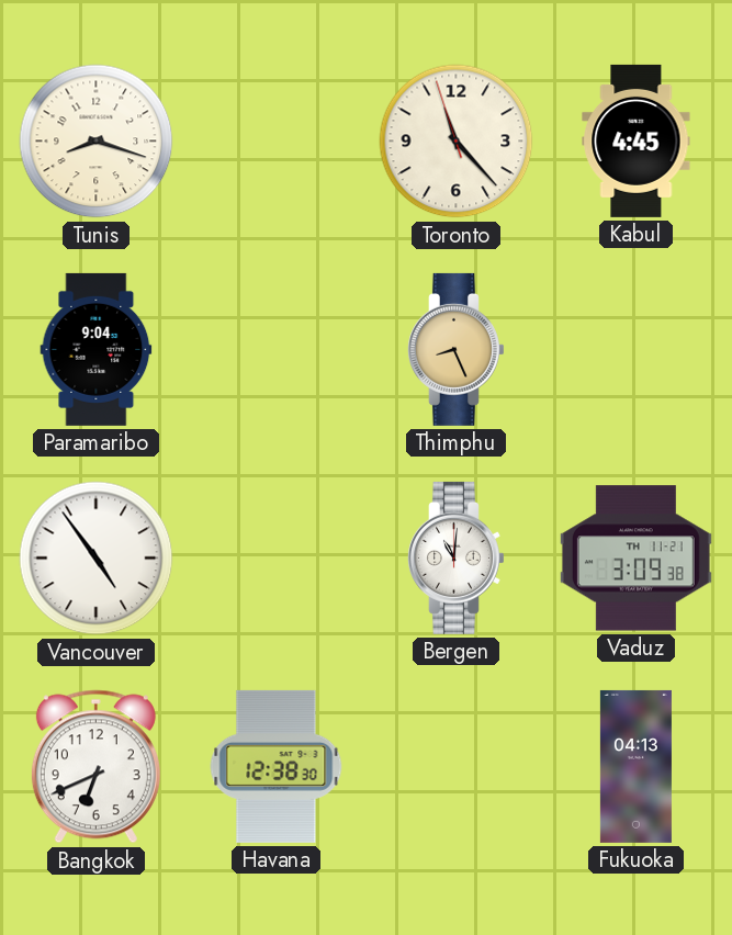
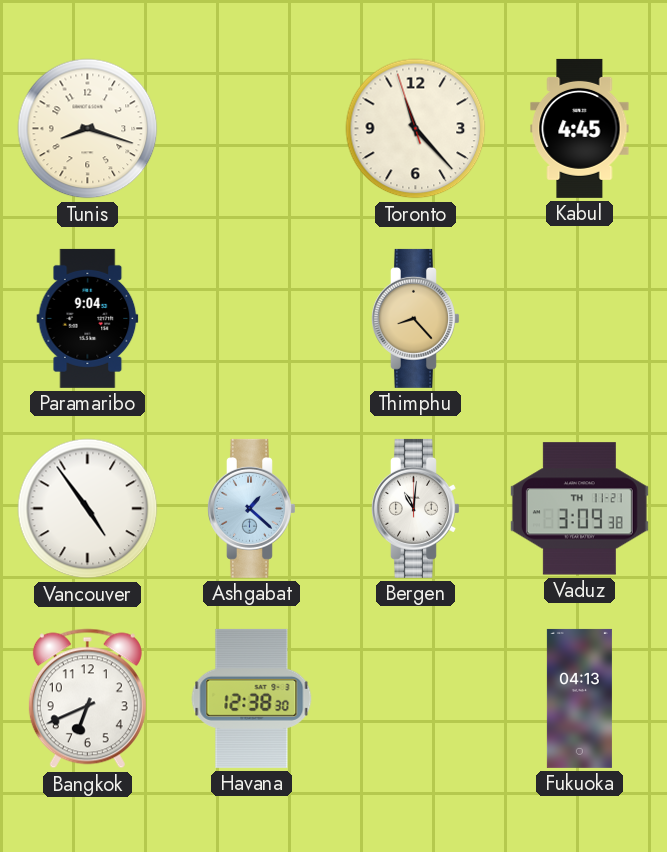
Thimphu: 8:26 -> 8:23
Ashgabat: none -> 1:22
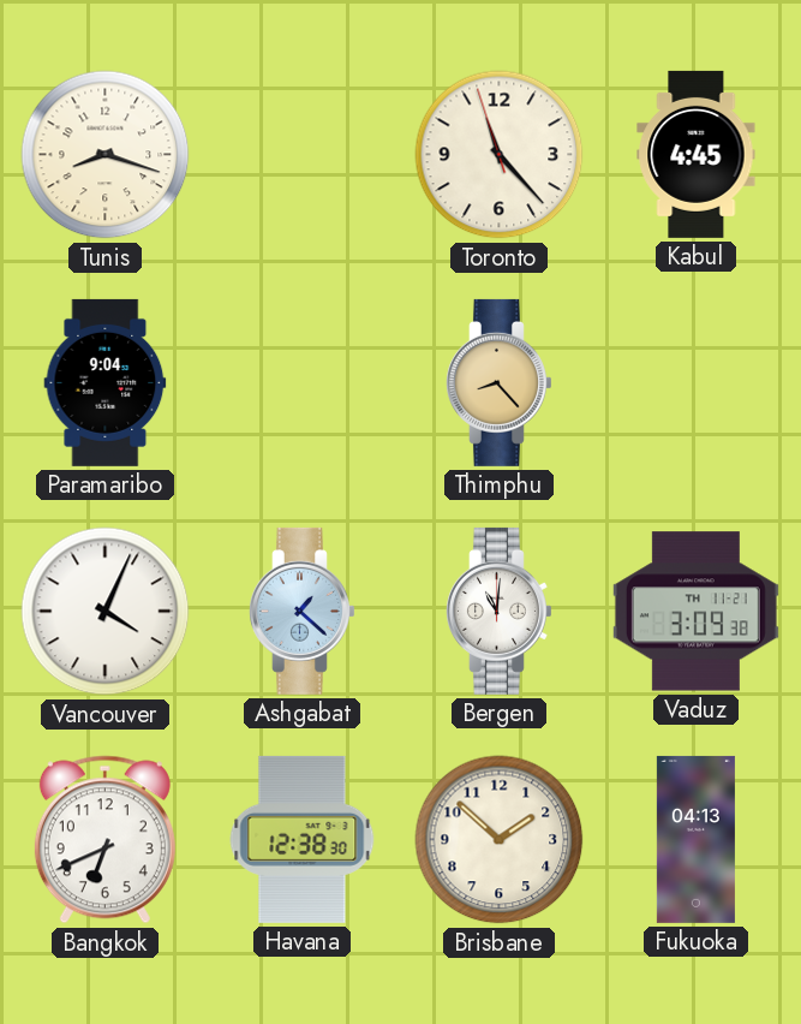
Vancouver: 4:54 -> 4:04
Brisbane: none -> 1:52
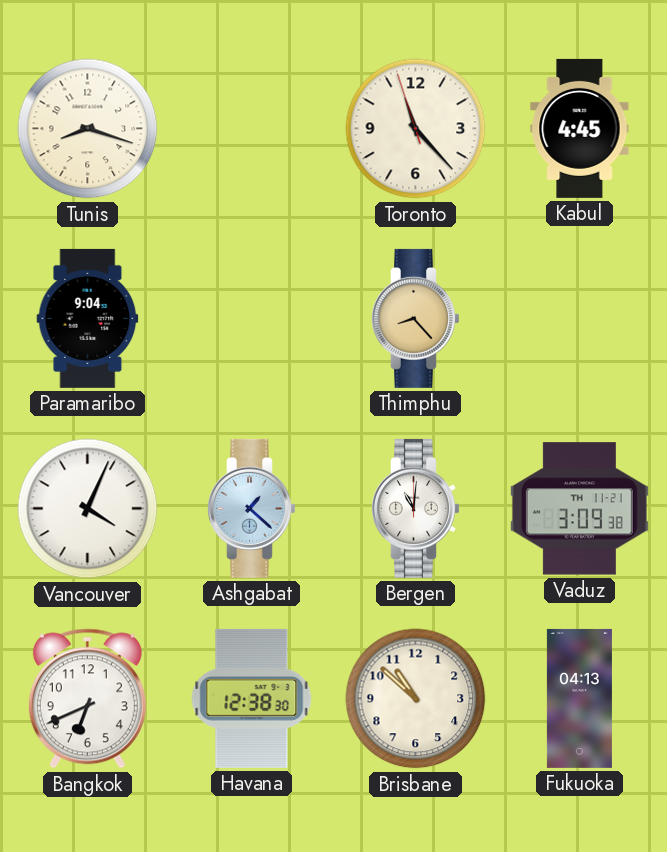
Brisbane: 1:52 -> 10:52
